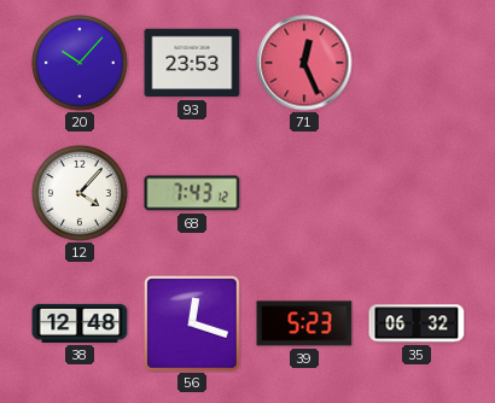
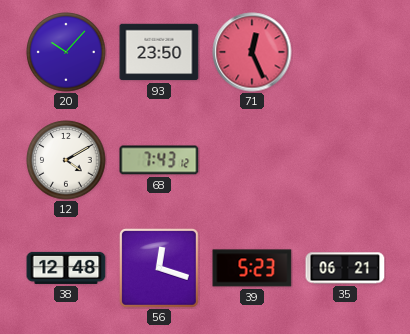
93: 23:53 -> 23:50
12: 4:07 -> 4:10
35: 06:32 -> 06:21
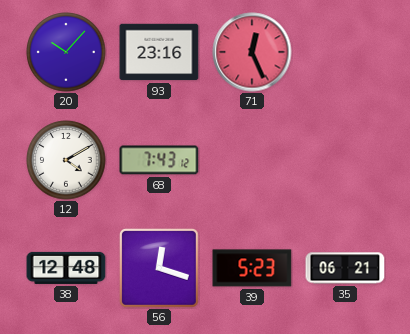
93: 23:50 -> 23:16
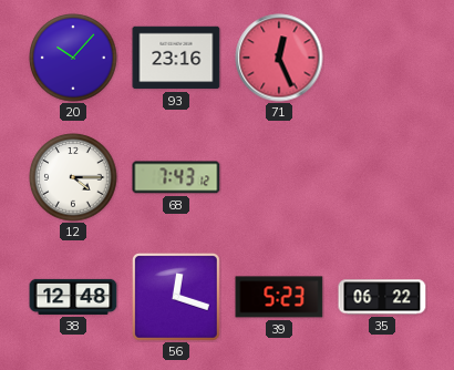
12: 4:10 -> 4:15
35: 06:21 -> 06:22
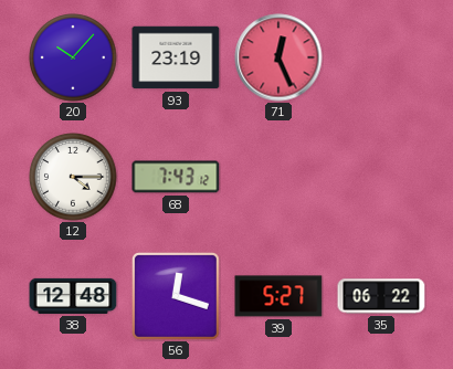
93: 23:16 -> 23:19
39: 5:23 -> 5:27
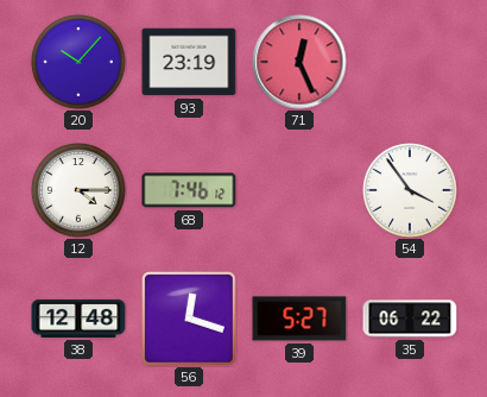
68: 7:43 -> 7:46
54: none -> 3:54
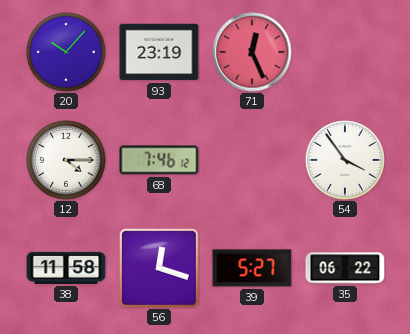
38: 12:48 -> 11:58
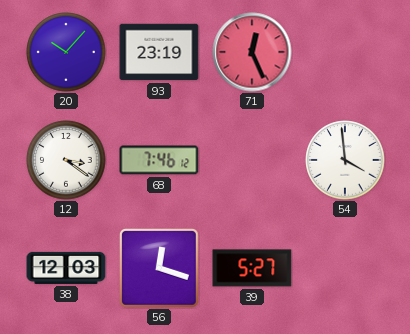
12: 4:15 -> 3:21
54: 3:54 -> 3:59
38: 11:58 -> 12:03
35: 06:22 -> none
